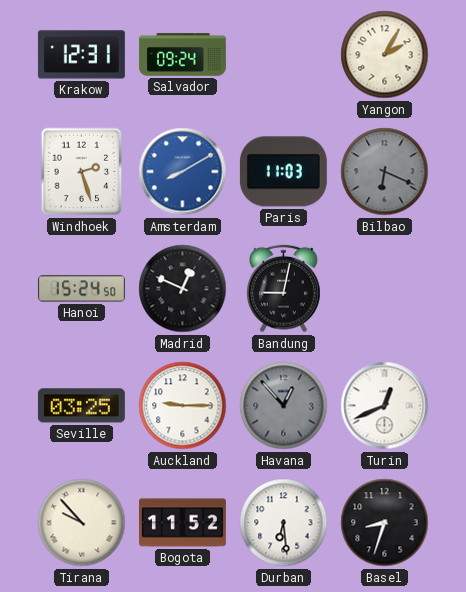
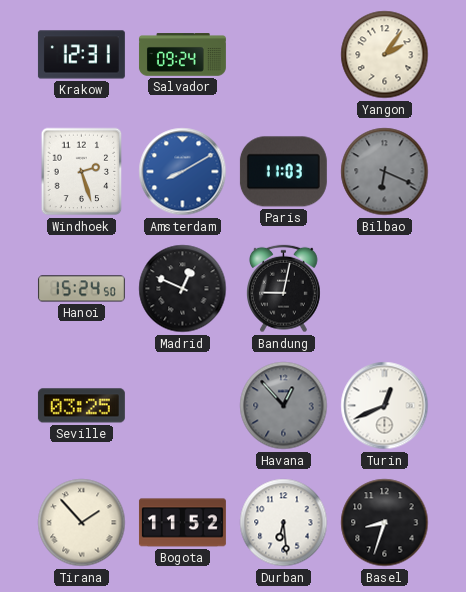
Yangon: 2:05 -> 2:06
Auckland: 9:15 -> none
Tirana: 9:53 -> 1:53
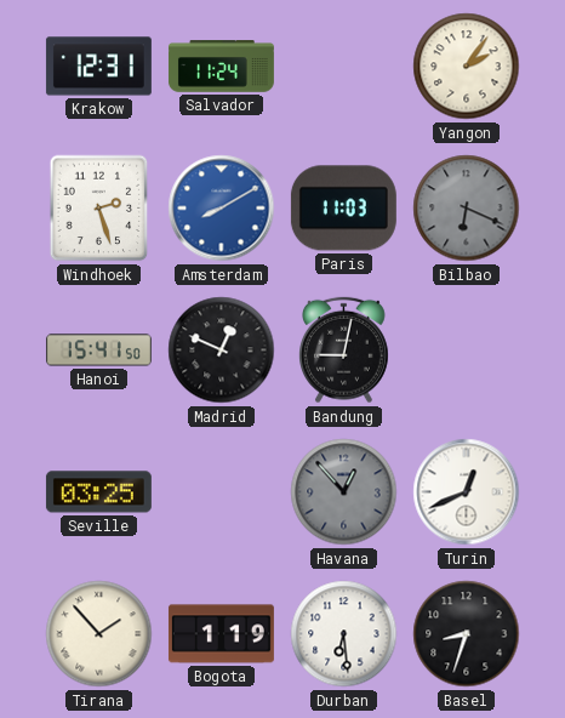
Salvador: 09:24 -> 11:24
Hanoi: 15:24 -> 15:41
Bogota: 11:52 -> 1:19
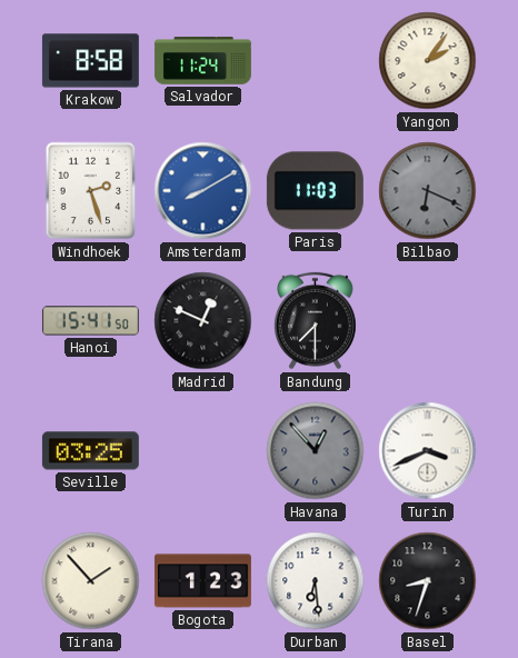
Krakow: 12:31 -> 8:58
Bandung: 9:02 -> 7:30
Turin: 12:41 -> 3:41
Bogota: 1:19 -> 1:23
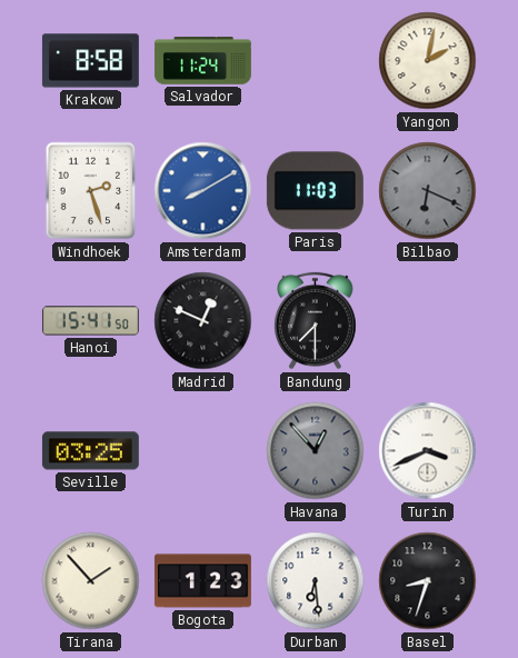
Yangon: 2:06 -> 2:02
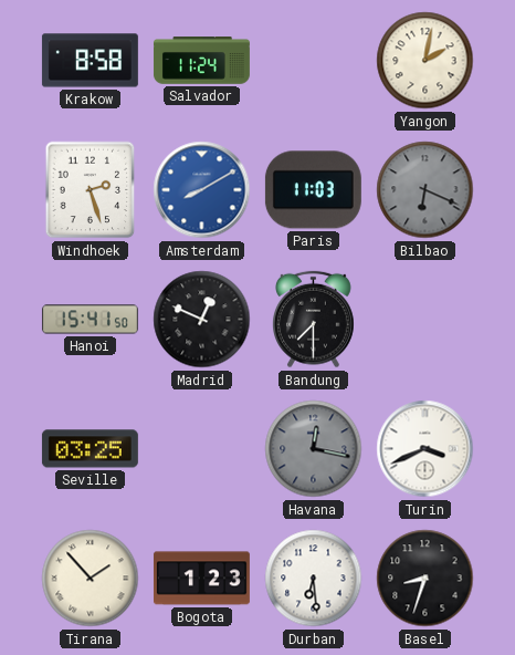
Havana: 12:53 -> 12:17
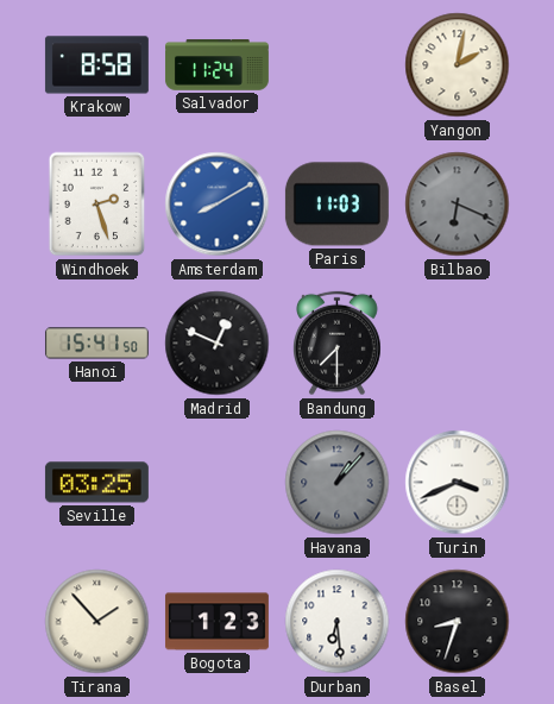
Havana: 12:17 -> 1:07
